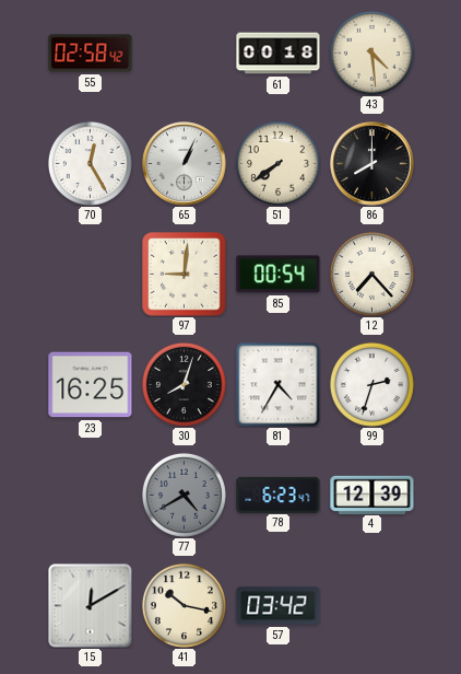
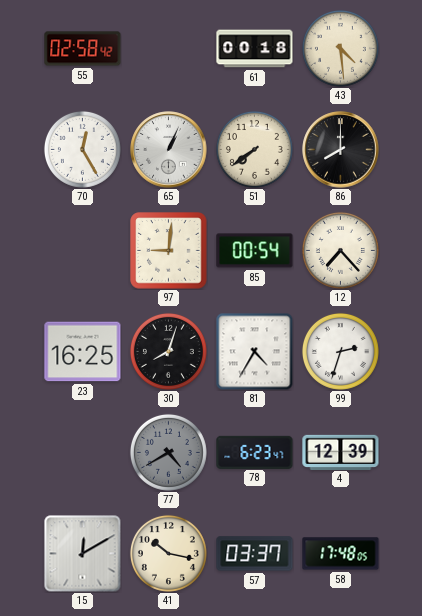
57: 03:42 -> 03:37
58: none -> 17:48
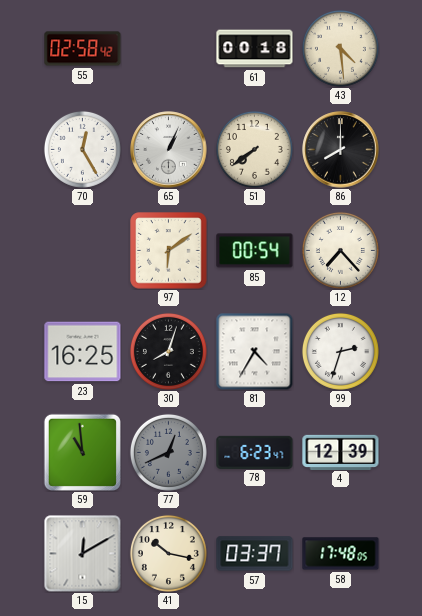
97: 9:01 -> 6:09
59: none -> 10:59
77: 4:40 -> 12:41
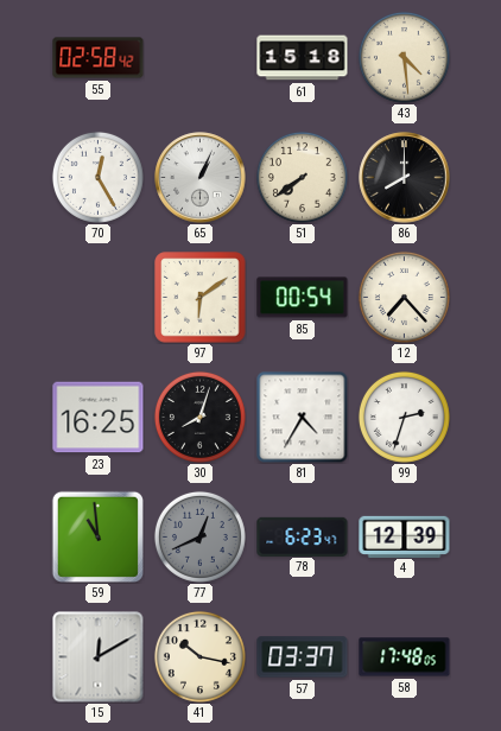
61: 00:18 -> 15:18
